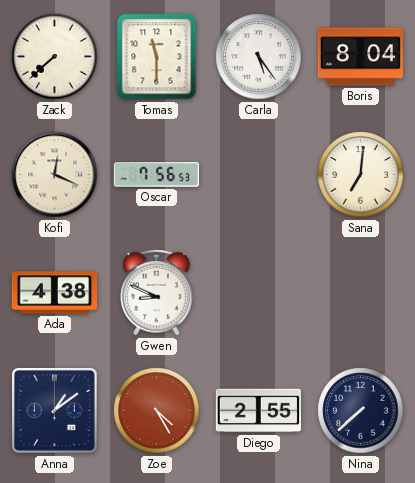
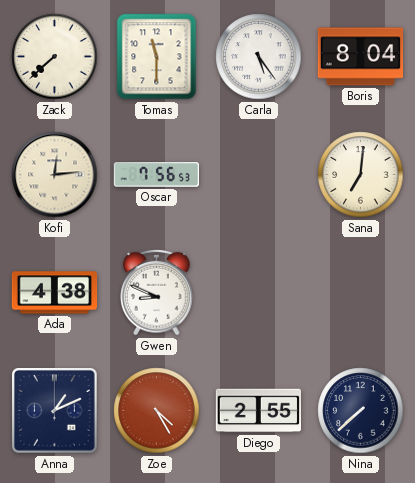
Kofi: 12:19 -> 12:14
Anna: 1:09 -> 1:11
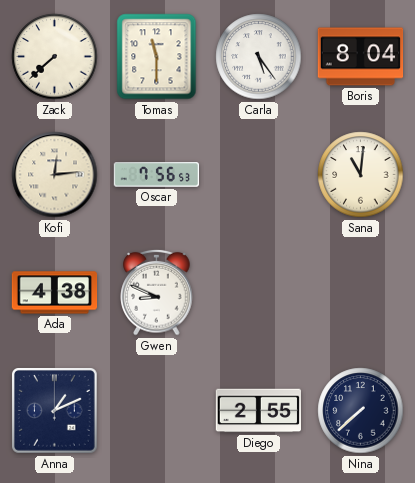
Sana: 7:01 -> 11:01
Zoe: 4:25 -> none
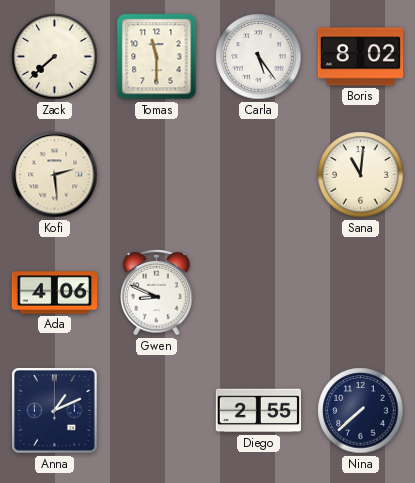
Boris: 8:04 -> 8:02
Kofi: 12:14 -> 2:29
Oscar: 7:56 -> none
Ada: 4:38 -> 4:06
